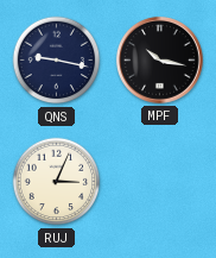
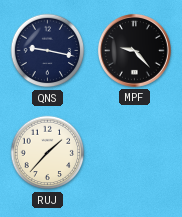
MPF: 10:17 -> 9:23
RUJ: 3:04 -> 1:37
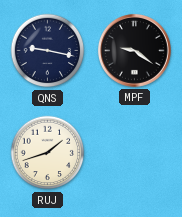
MPF: 9:23 -> 9:21
RUJ: 1:37 -> 1:42
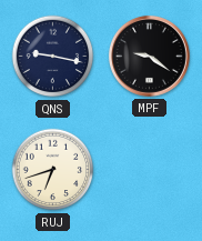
RUJ: 1:42 -> 6:42
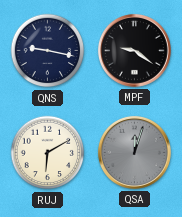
RUJ: 6:42 -> 6:10
QSA: none -> 12:03
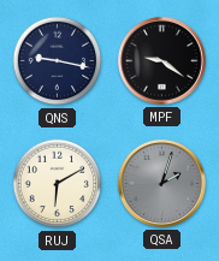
QSA: 12:03 -> 2:03
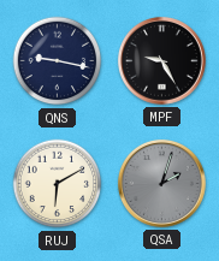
MPF: 9:21 -> 9:25
